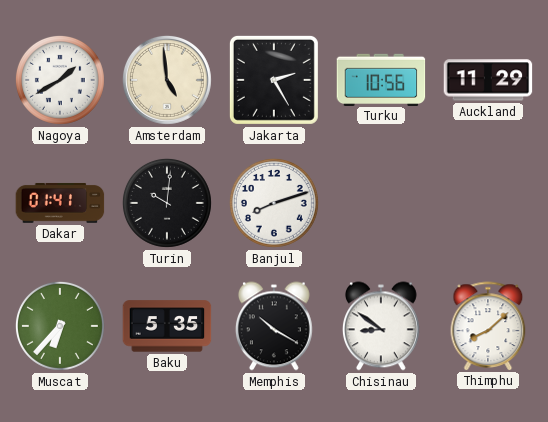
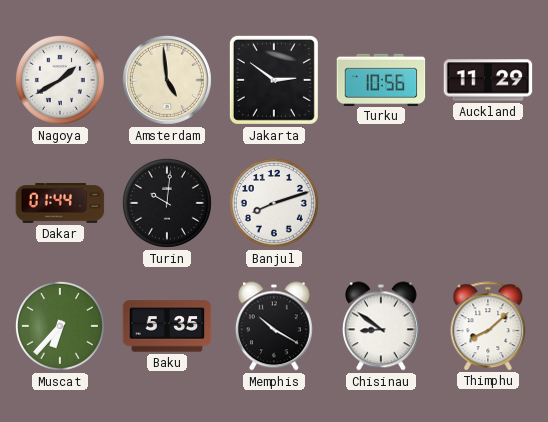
Jakarta: 2:25 -> 2:51
Dakar: 01:41 -> 01:44
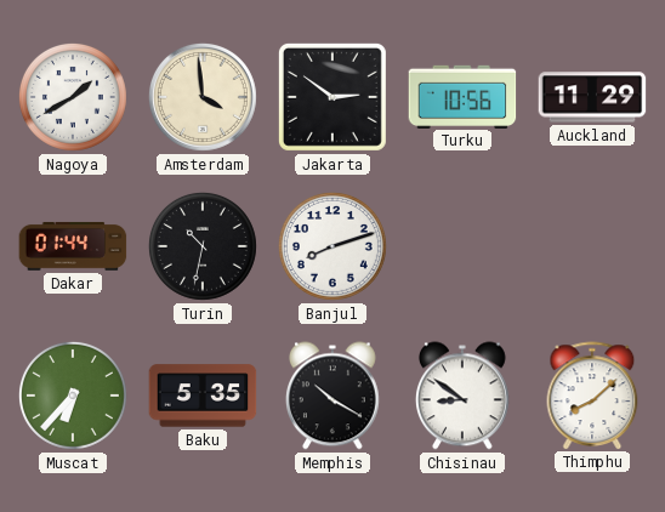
Amsterdam: 4:59 -> 3:59
Turin: 10:01 -> 10:32
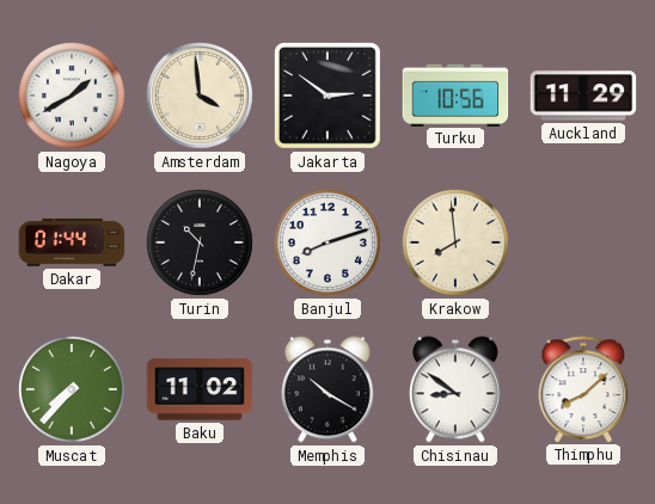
Krakow: none -> 7:59
Muscat: 6:37 -> 7:37
Baku: 5:35 -> 11:02
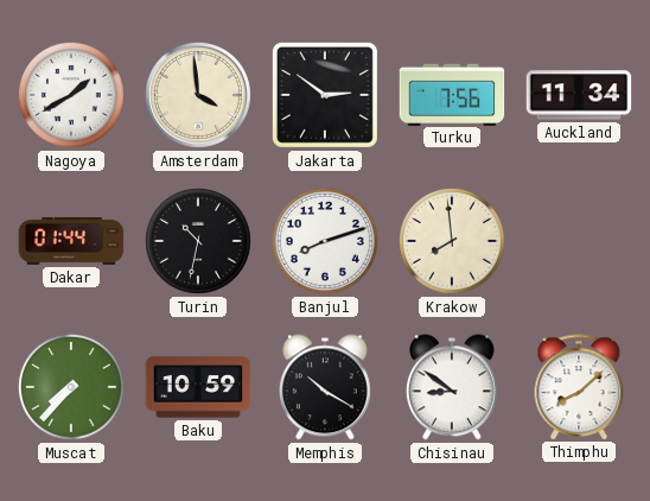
Turku: 10:56 -> 7:56
Auckland: 11:29 -> 11:34
Baku: 11:02 -> 10:59
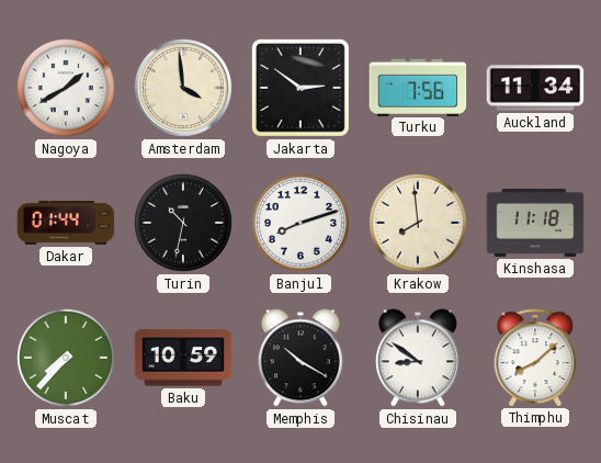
Kinshasa: none -> 11:18
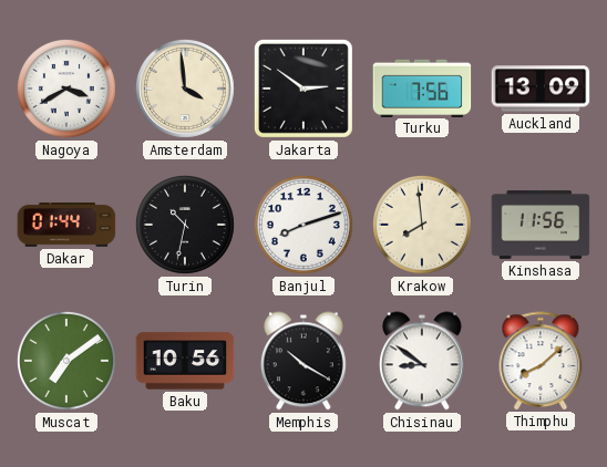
Nagoya: 1:40 -> 3:40
Auckland: 11:34 -> 13:09
Kinshasa: 11:18 -> 11:56
Muscat: 7:37 -> 7:09
Baku: 10:59 -> 10:56
